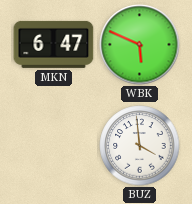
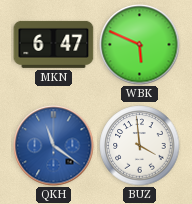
QKH: none -> 11:21
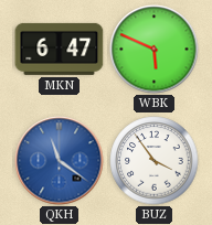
BUZ: 3:59 -> 3:54
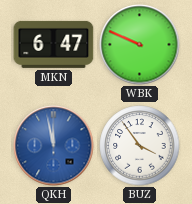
WBK: 5:49 -> 9:49
QKH: 11:21 -> 11:58
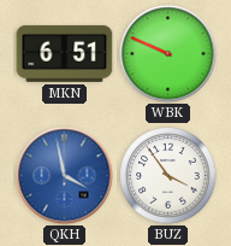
MKN: 6:47 -> 6:51
QKH: 11:58 -> 3:58
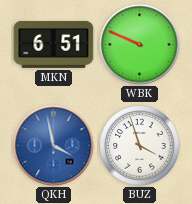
BUZ: 3:54 -> 3:57
